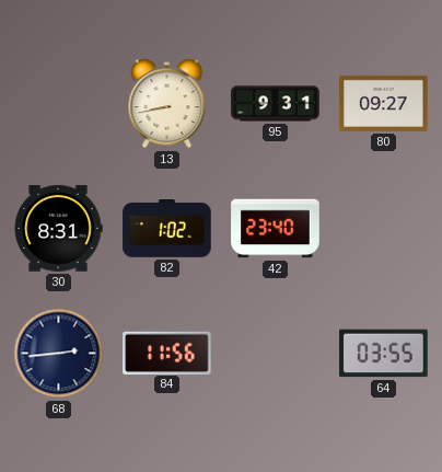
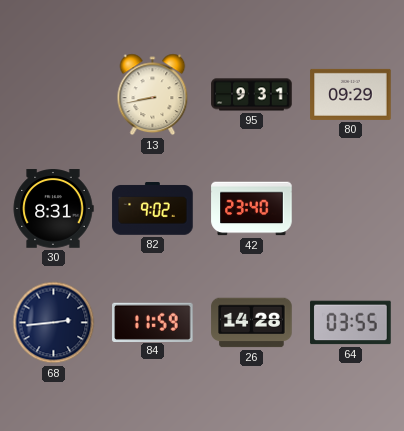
80: 09:27 -> 09:29
82: 1:02 -> 9:02
84: 11:56 -> 11:59
26: none -> 14:28
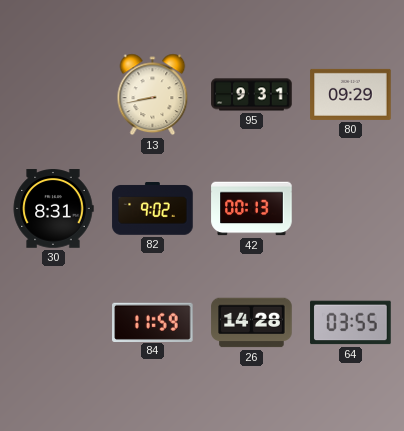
42: 23:40 -> 00:13
68: 2:44 -> none
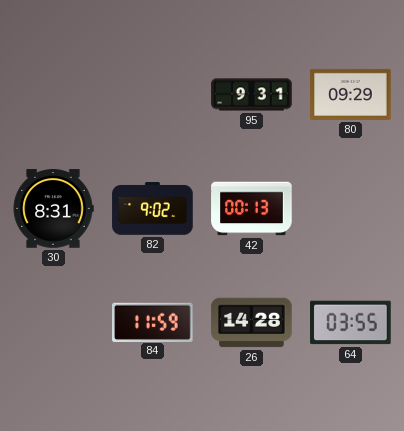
13: 8:43 -> none
